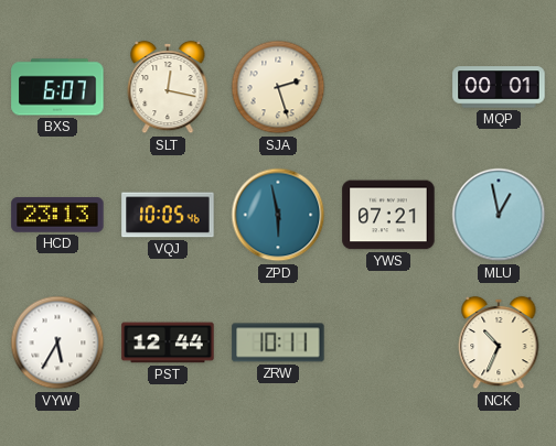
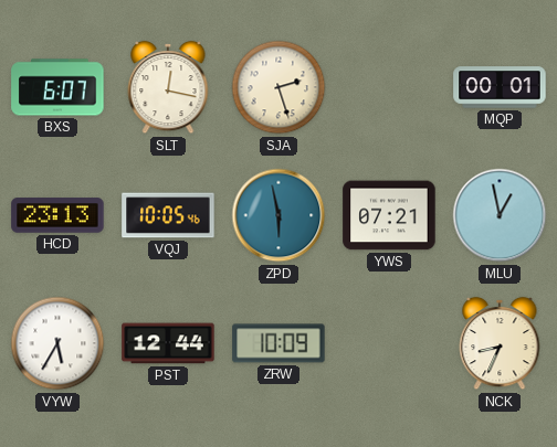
ZRW: 10:11 -> 10:09
NCK: 10:34 -> 8:34
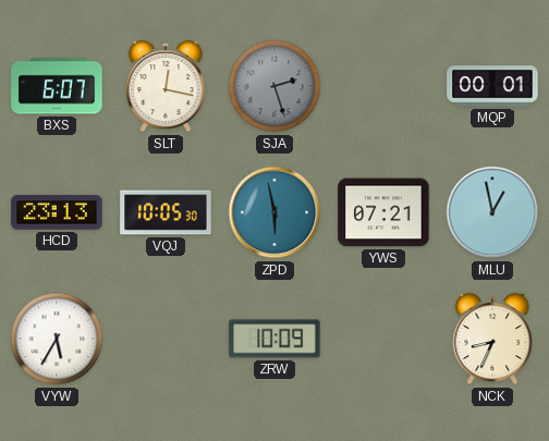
SJA dial: cream -> grey
VQJ: 10:05:46 -> 10:05:30
PST: 12:44 -> none
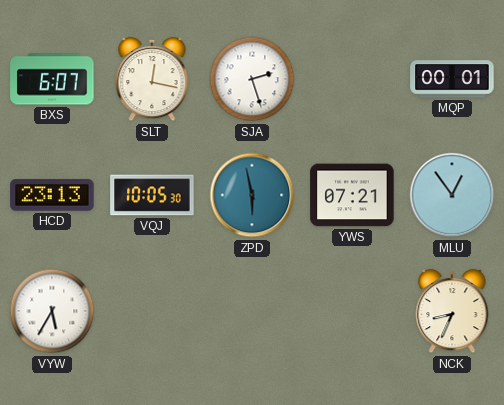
SJA dial: grey -> white
MLU: 12:58 -> 12:54
ZRW: 10:09 -> none
